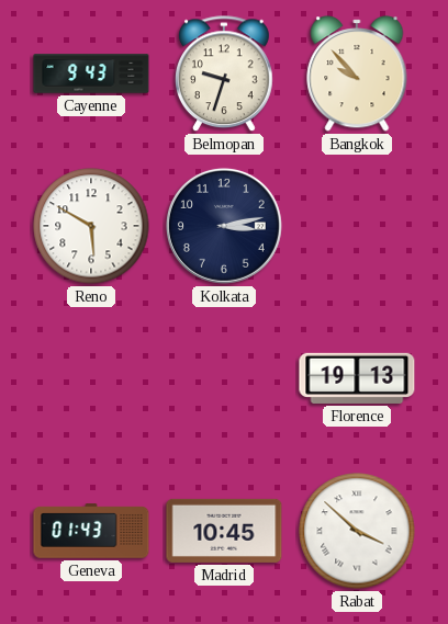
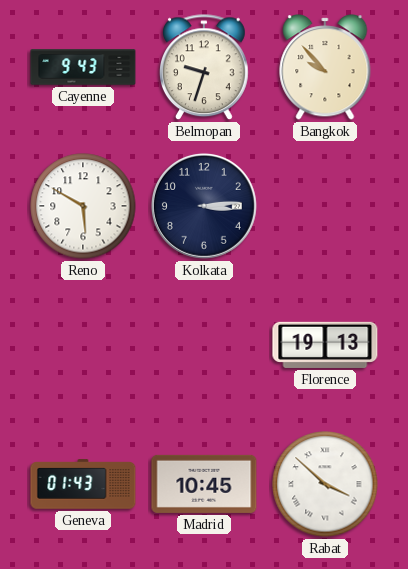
Kolkata: 3:13 -> 3:14
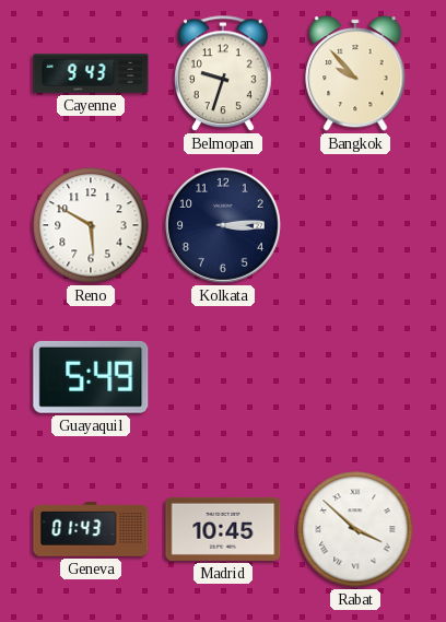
Guayaquil: none -> 5:49
Florence: 19:13 -> none
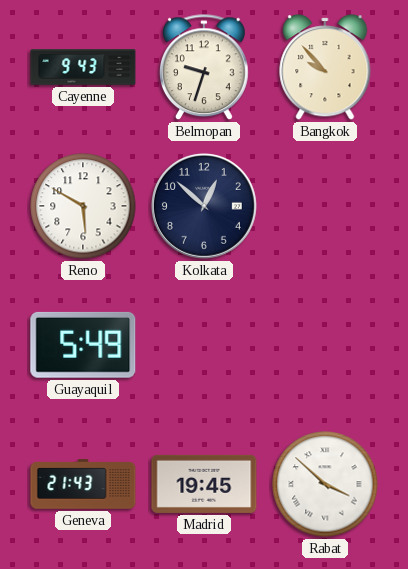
Kolkata: 3:14 -> 12:52
Geneva: 01:43 -> 21:43
Madrid: 10:45 -> 19:45
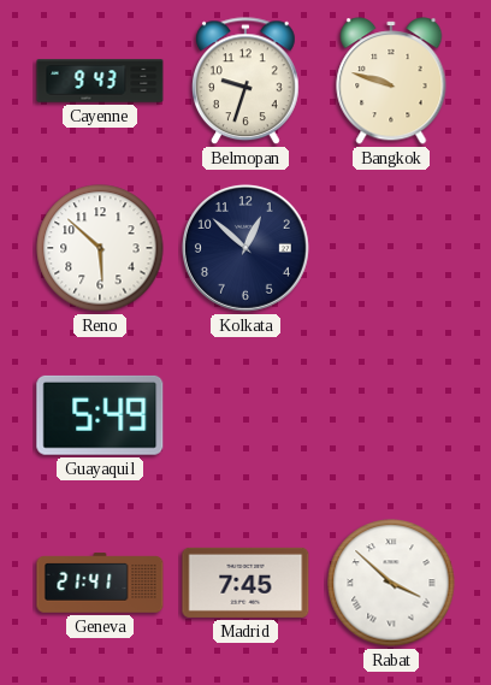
Bangkok: 9:53 -> 9:48
Reno: 5:50 -> 5:52
Geneva: 21:43 -> 21:41
Madrid: 19:45 -> 7:45
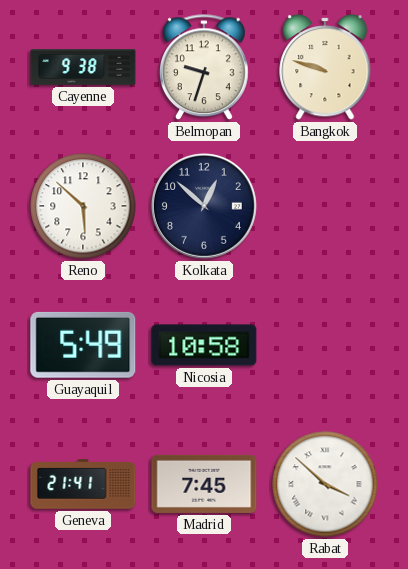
Cayenne: 9:43 -> 9:38
Nicosia: none -> 10:58
